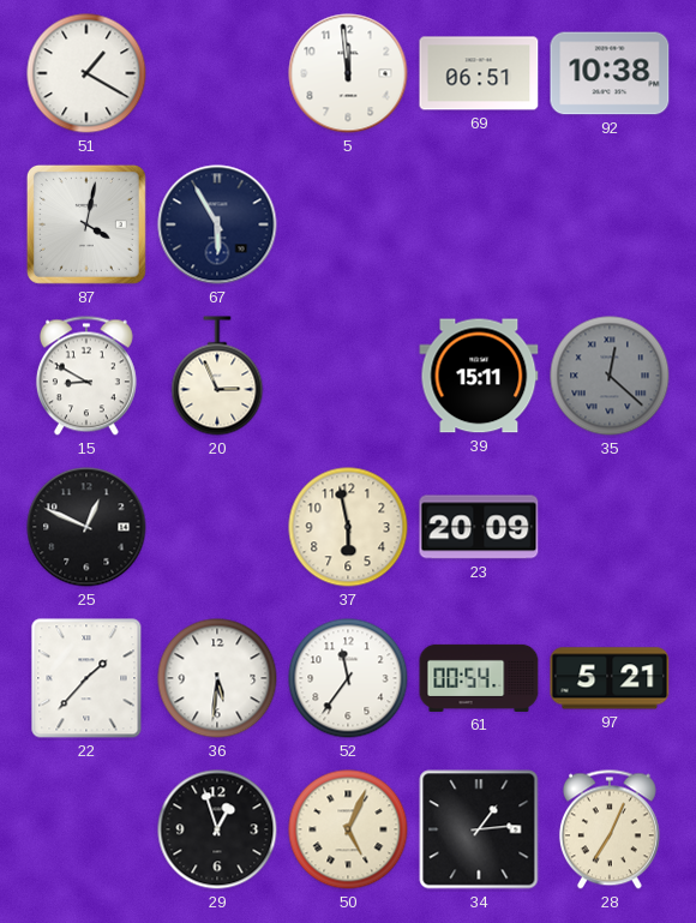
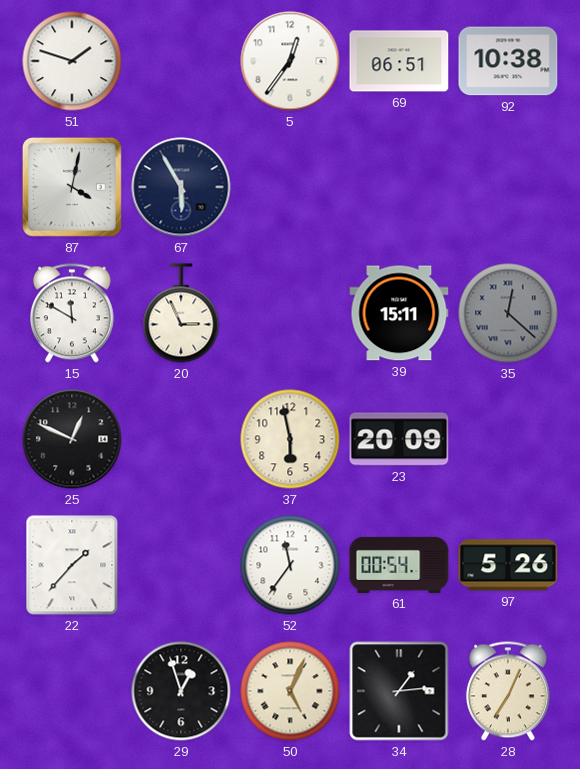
51: 1:20 -> 1:48
5: 11:59 -> 12:36
15: 8:50 -> 11:50
36: 5:31 -> none
97: 5:21 -> 5:26
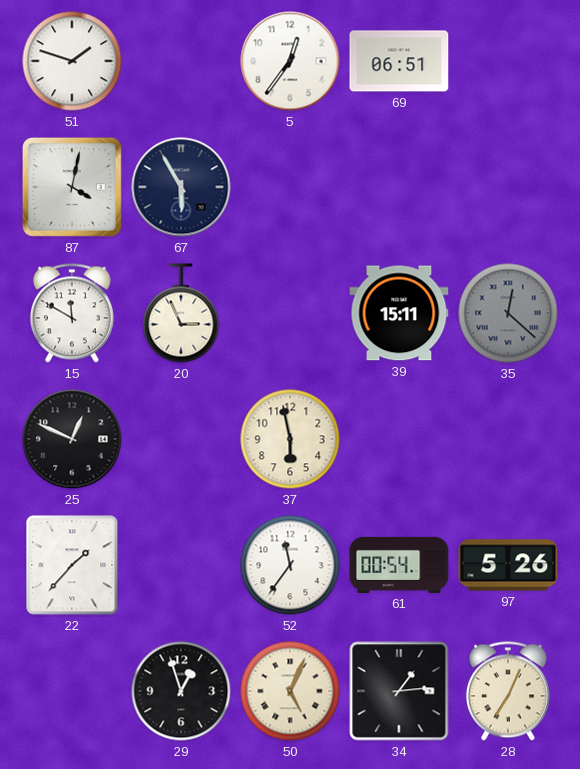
92: 10:38 -> none
23: 20:09 -> none
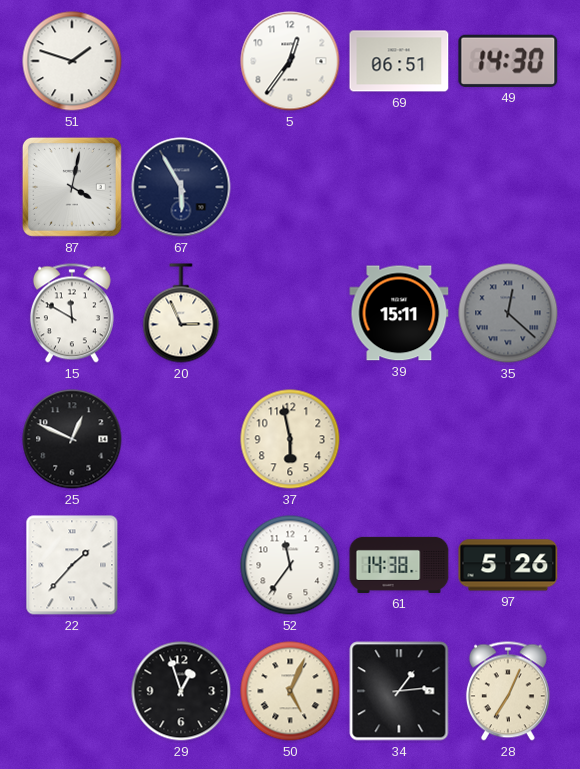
49: none -> 14:30
61: 00:54 -> 14:38
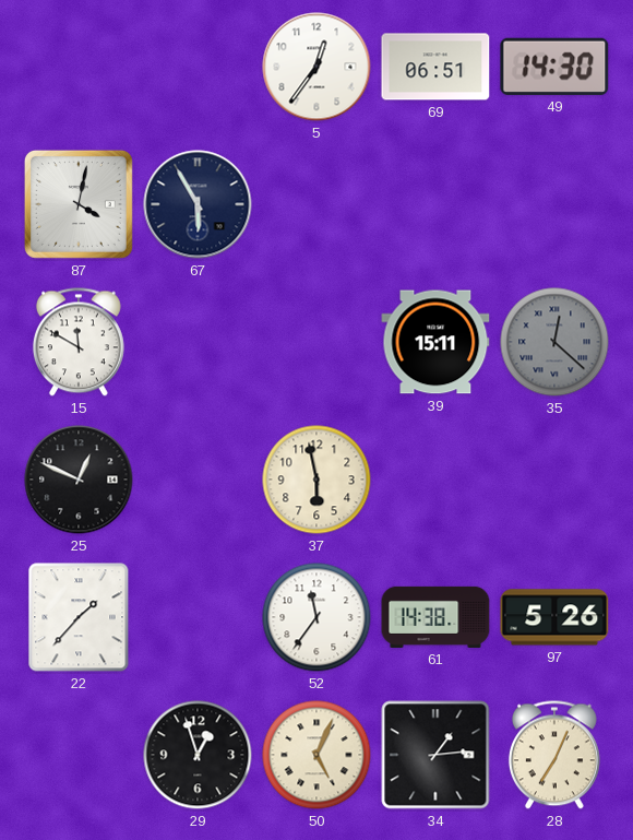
51: 1:48 -> none
20: 2:56 -> none
